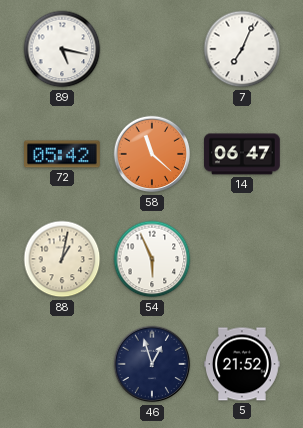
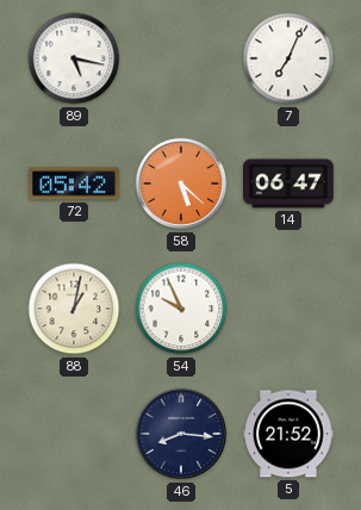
58: 11:22 -> 5:22
54: 5:56 -> 9:56
46: 12:57 -> 8:16
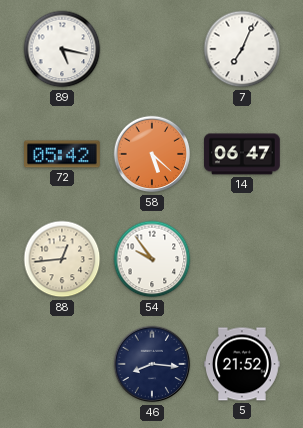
88: 1:02 -> 12:44
54: 9:56 -> 9:54
